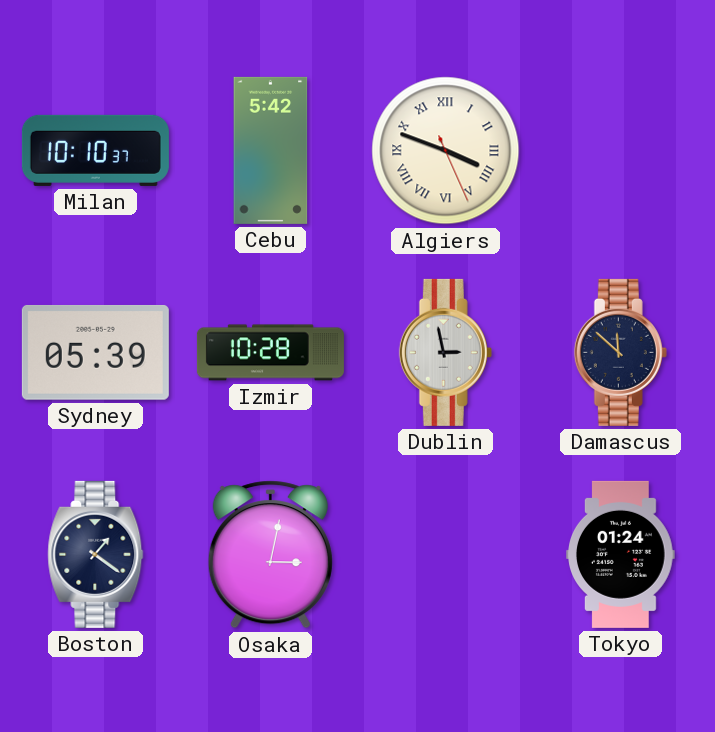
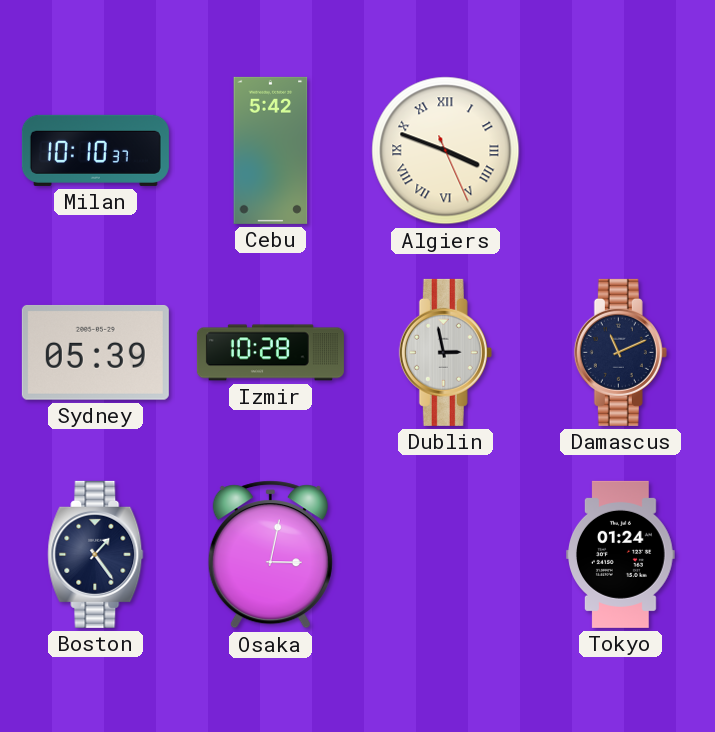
Damascus: 11:52 -> 11:11
Boston: 1:21 -> 1:24
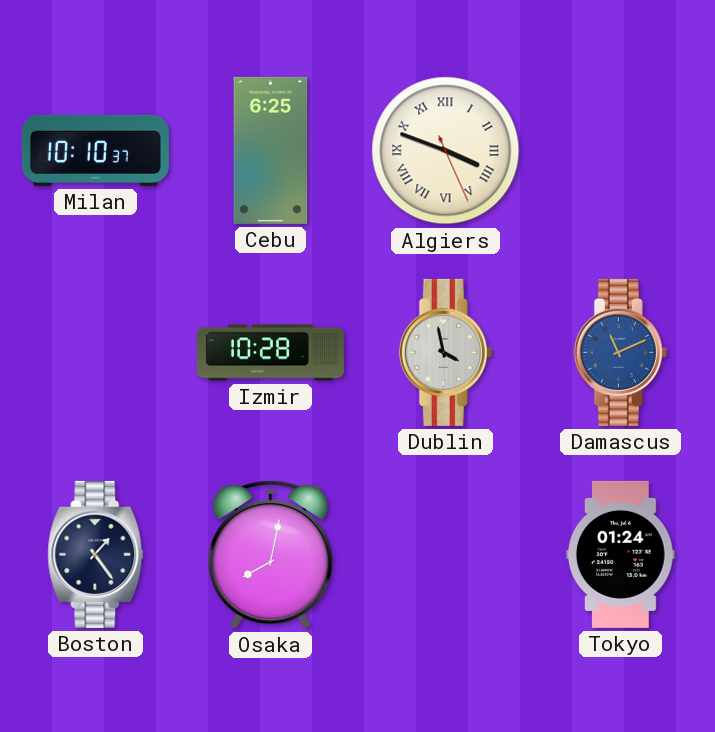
Cebu: 5:42 -> 6:25
Sydney: 05:39 -> none
Dublin: 2:58 -> 3:58
Damascus dial: navy -> blue
Osaka: 3:02 -> 8:02
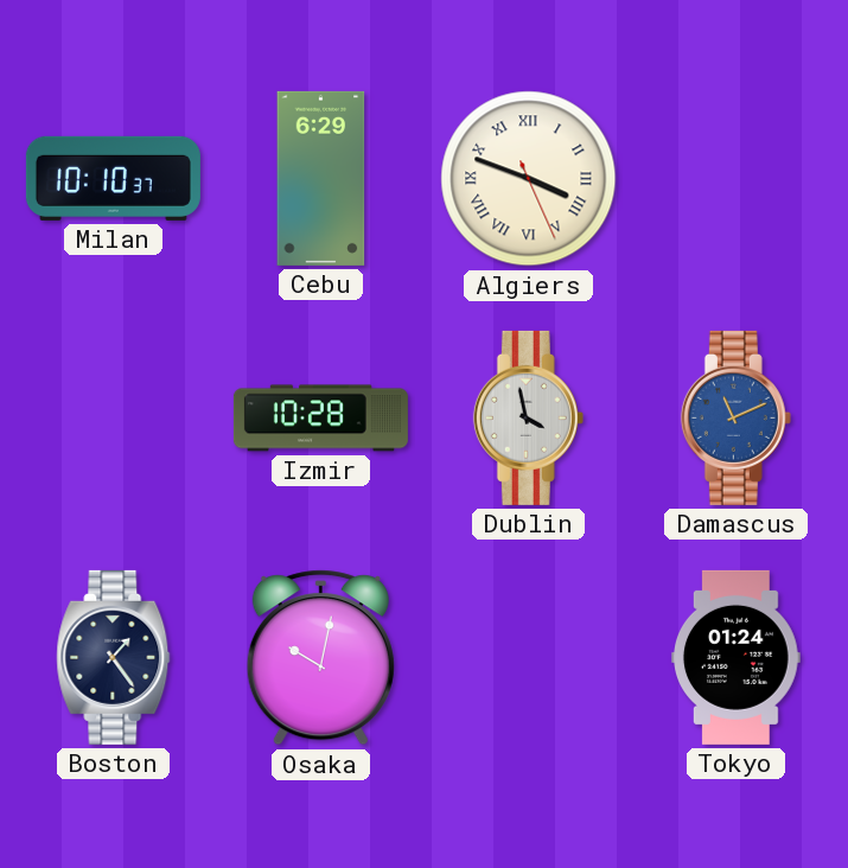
Cebu: 6:25 -> 6:29
Osaka: 8:02 -> 10:02
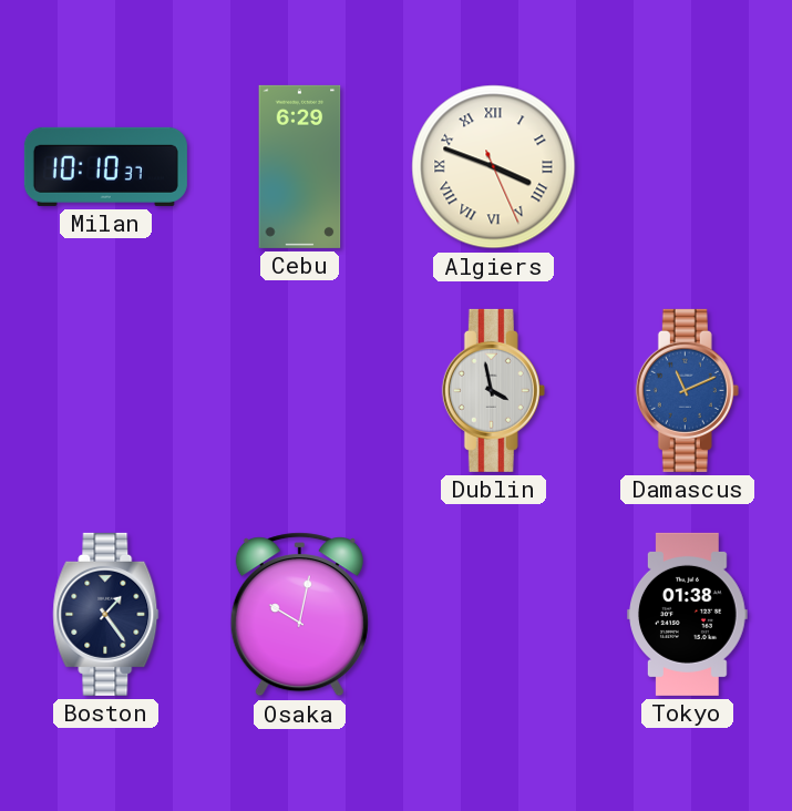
Izmir: 10:28 -> none
Tokyo: 01:24 -> 01:38
